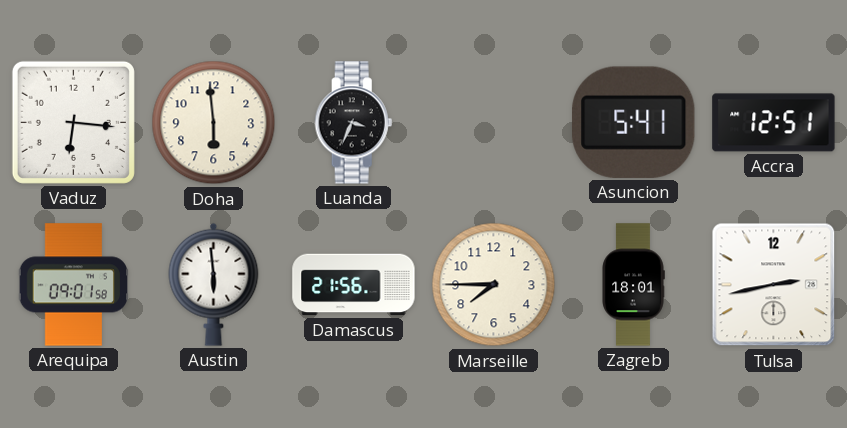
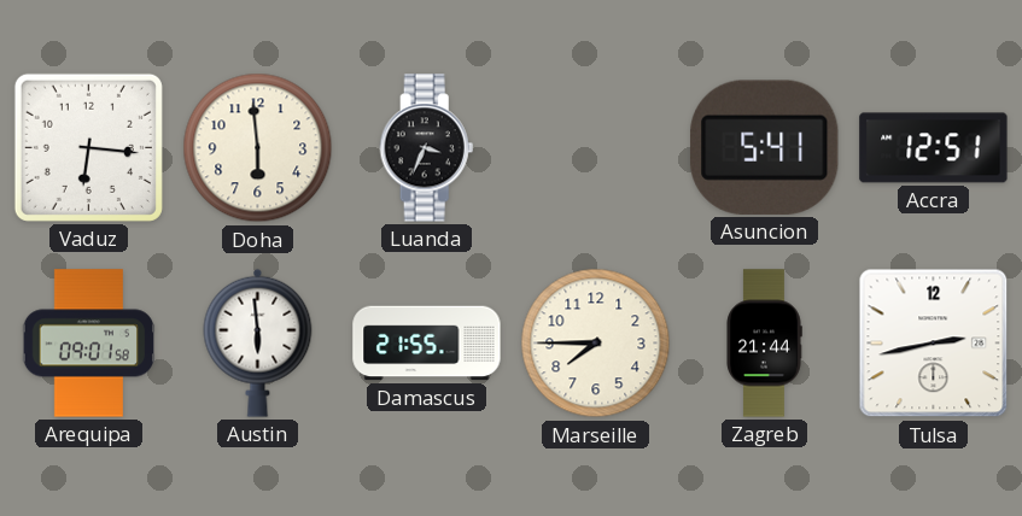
Damascus: 21:56 -> 21:55
Zagreb: 18:01 -> 21:44
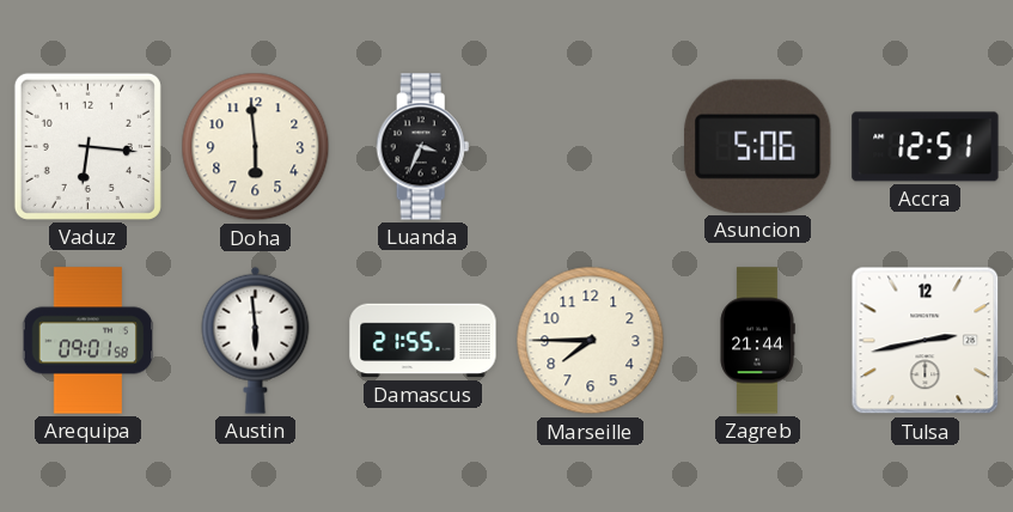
Asuncion: 5:41 -> 5:06
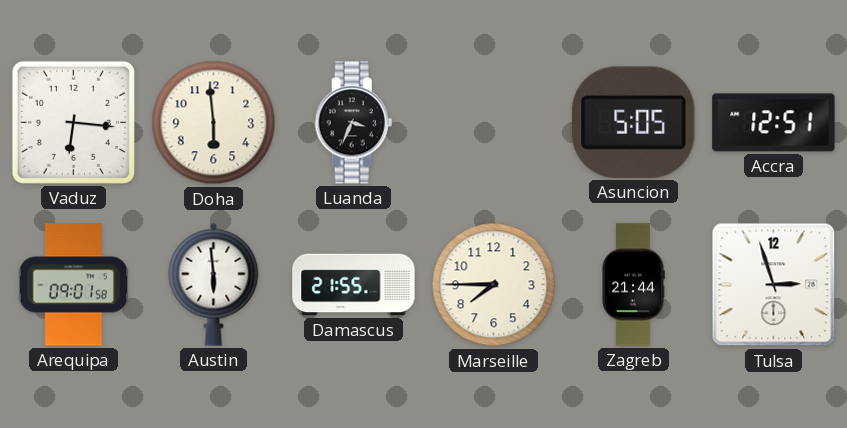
Asuncion: 5:06 -> 5:05
Tulsa: 2:43 -> 2:57
